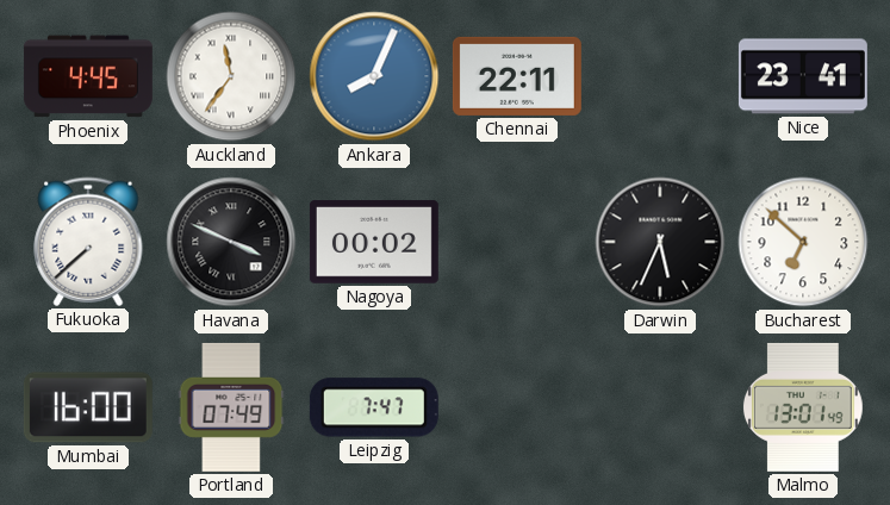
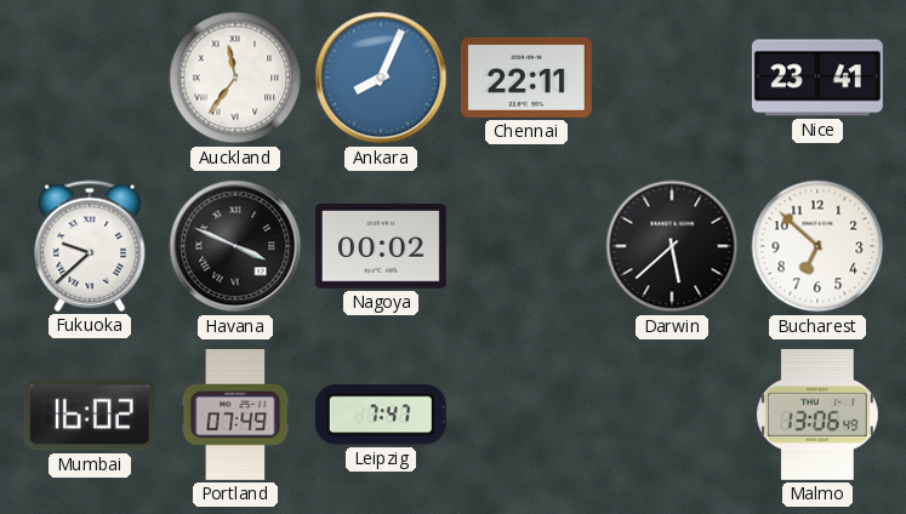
Phoenix: 4:45 -> none
Fukuoka: 7:38 -> 9:38
Darwin: 5:34 -> 5:38
Mumbai: 16:00 -> 16:02
Malmo: 13:01 -> 13:06
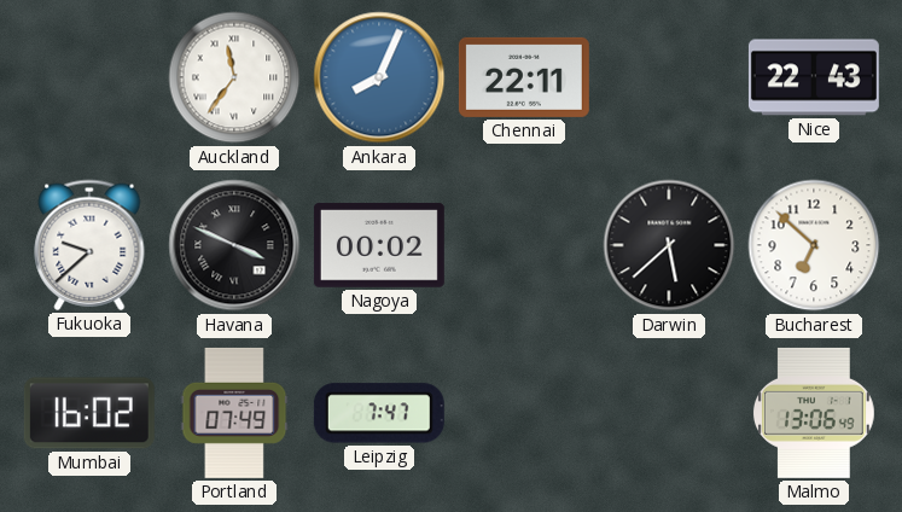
Nice: 23:41 -> 22:43
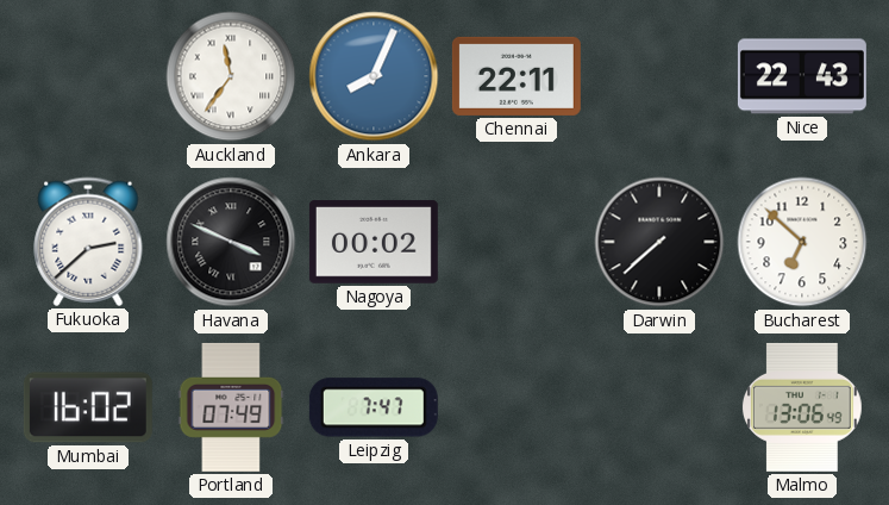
Fukuoka: 9:38 -> 2:38
Darwin: 5:38 -> 7:38
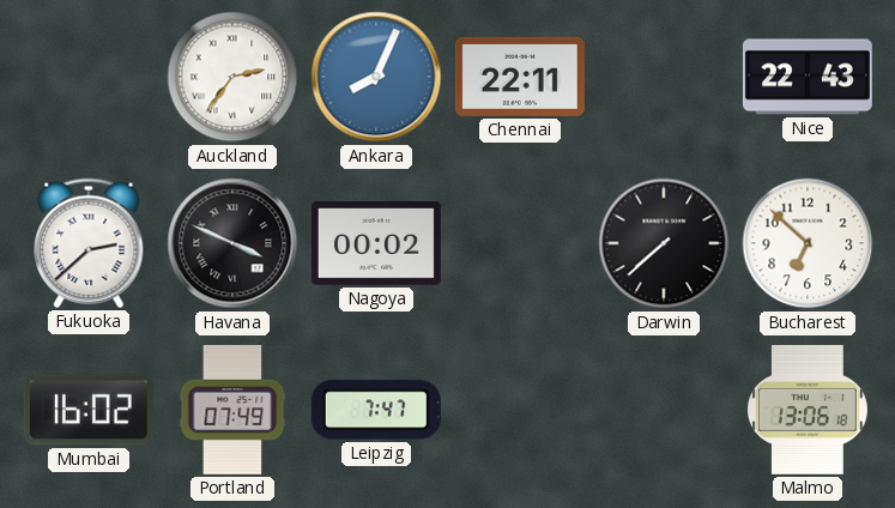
Auckland: 11:36 -> 2:36
Malmo: 13:06:49 -> 13:06:18
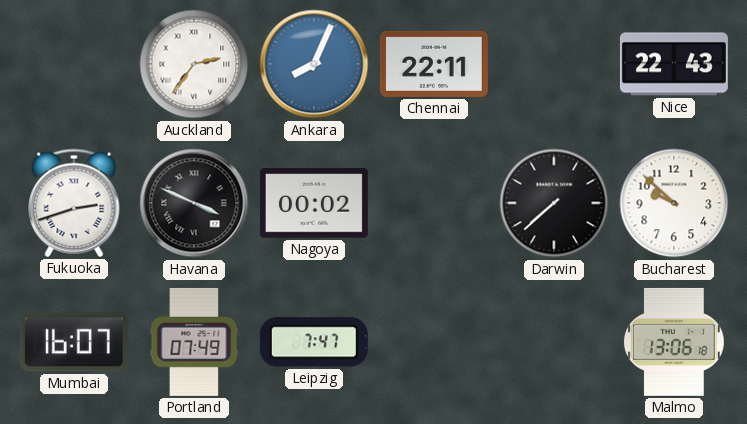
Fukuoka: 2:38 -> 2:42
Bucharest: 6:52 -> 9:52
Mumbai: 16:02 -> 16:07
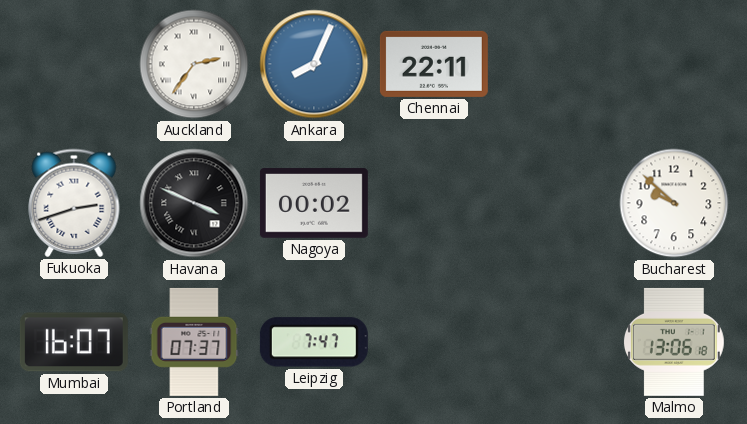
Nice: 22:43 -> none
Darwin: 7:38 -> none
Portland: 07:49 -> 07:37
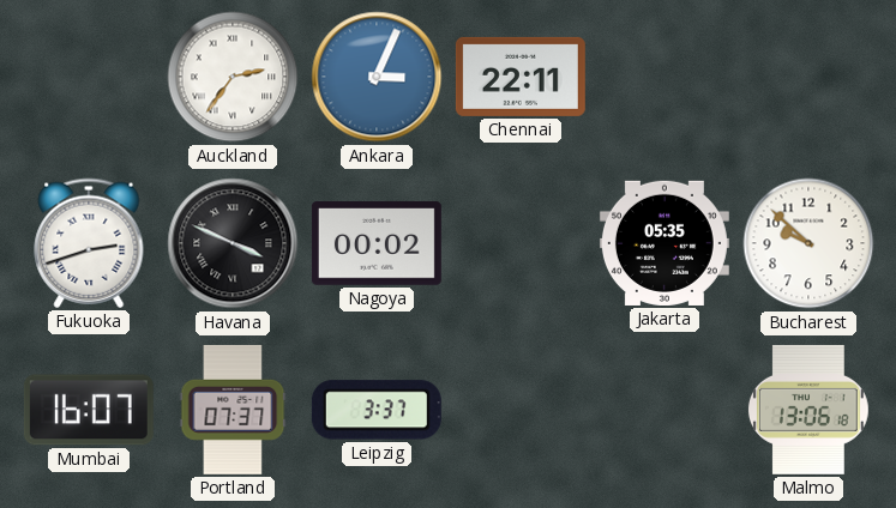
Ankara: 8:04 -> 3:04
Jakarta: none -> 05:35
Leipzig: 7:47 -> 3:37
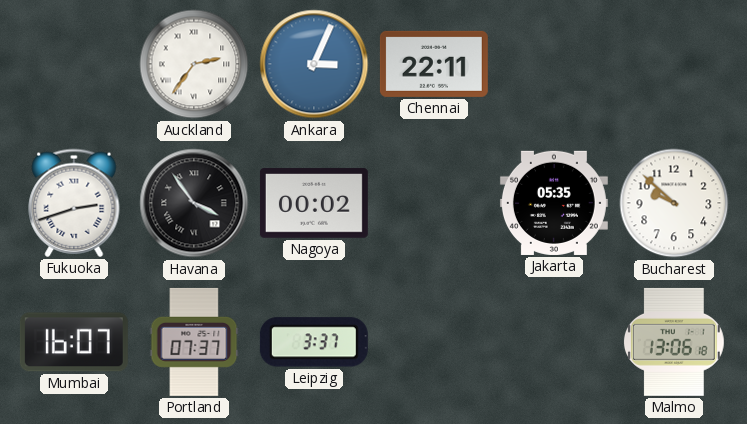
Havana: 3:49 -> 3:54
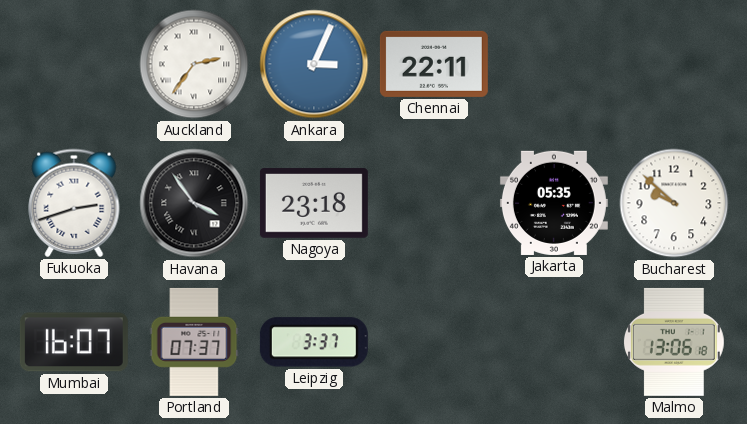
Nagoya: 00:02 -> 23:18
